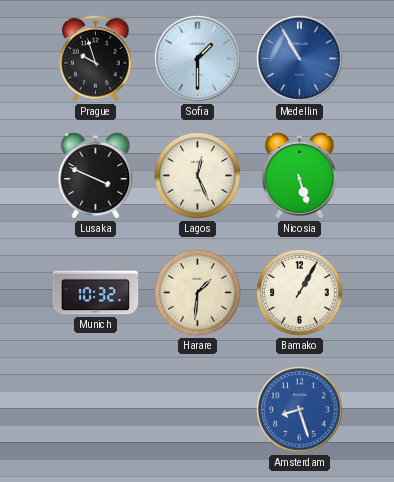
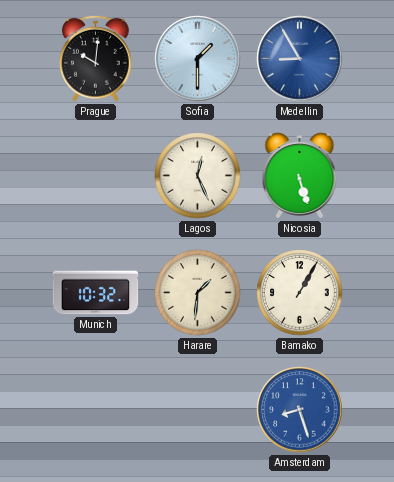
Prague: 9:57 -> 10:01
Medellin: 10:55 -> 8:55
Lusaka: 3:49 -> none
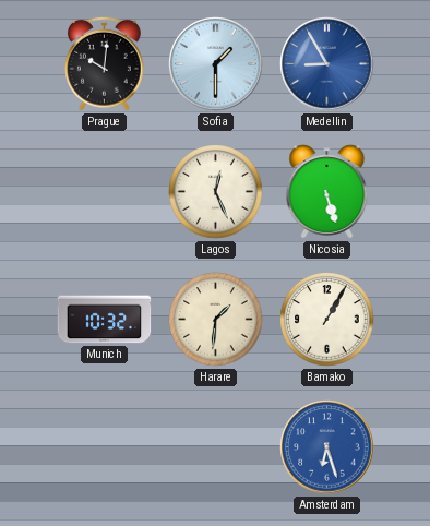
Amsterdam: 8:27 -> 6:27
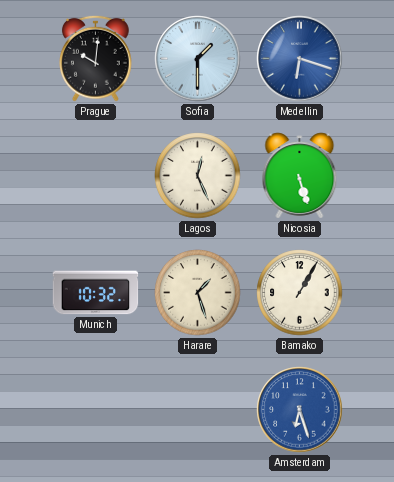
Medellin: 8:55 -> 6:18
Harare: 1:31 -> 1:27
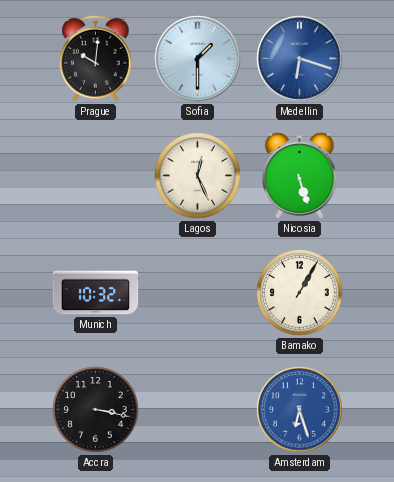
Harare: 1:27 -> none
Accra: none -> 3:17
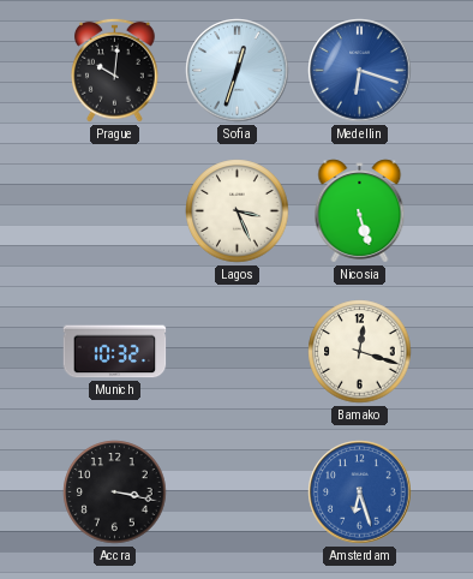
Sofia: 1:30 -> 12:33
Lagos: 12:26 -> 3:26
Bamako: 1:05 -> 12:18
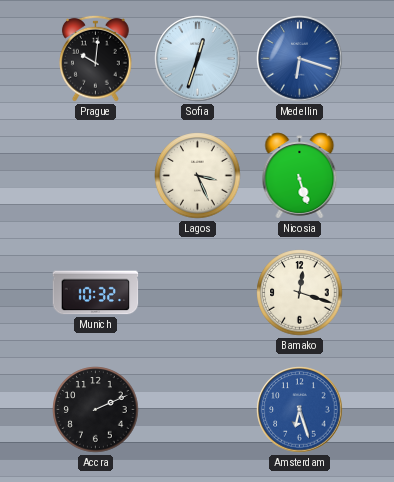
Accra: 3:17 -> 2:11
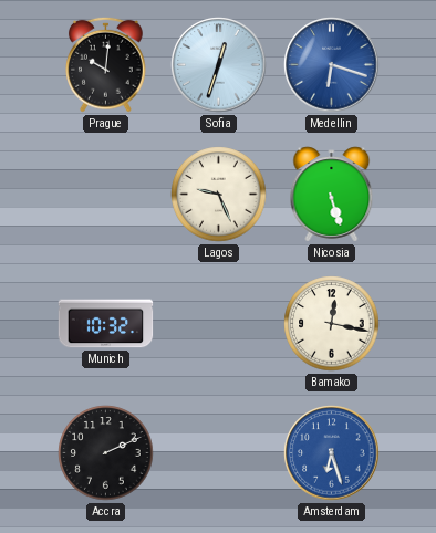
Lagos: 3:26 -> 9:26
Bamako: 12:18 -> 12:17
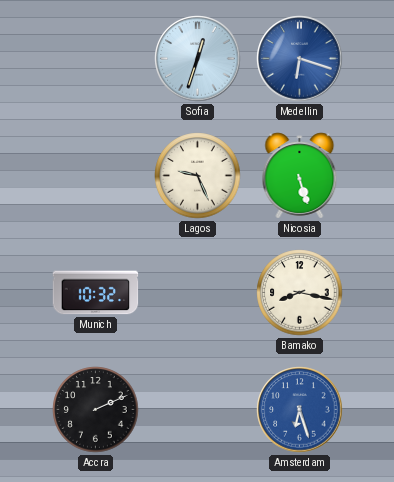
Prague: 10:01 -> none
Bamako: 12:17 -> 8:17
